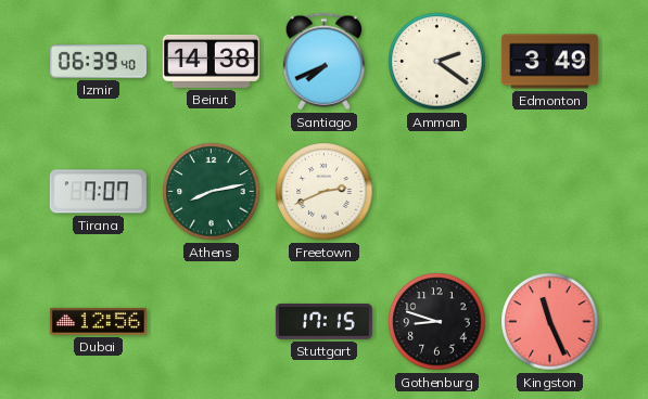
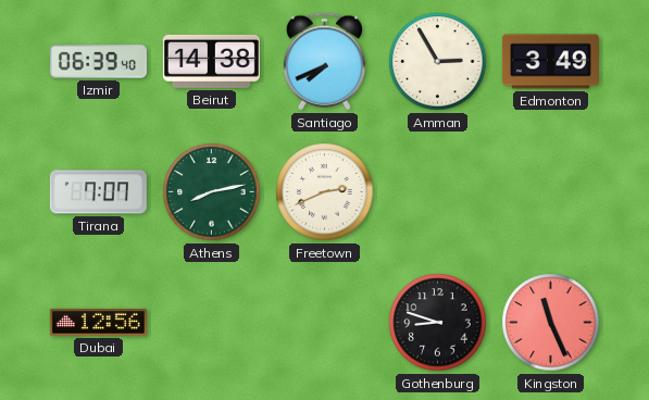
Amman: 2:21 -> 2:55
Stuttgart: 17:15 -> none
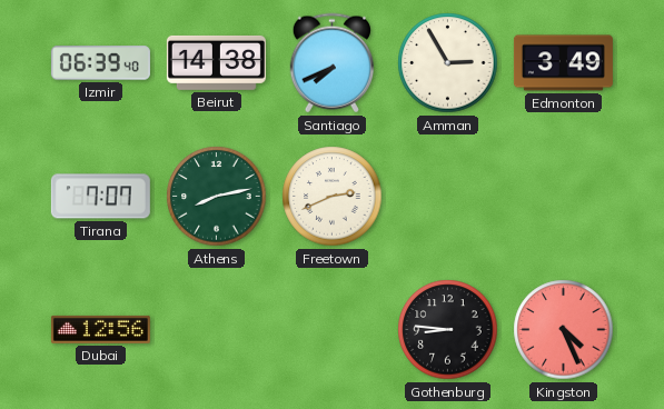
Gothenburg: 8:48 -> 8:46
Kingston: 11:26 -> 4:26
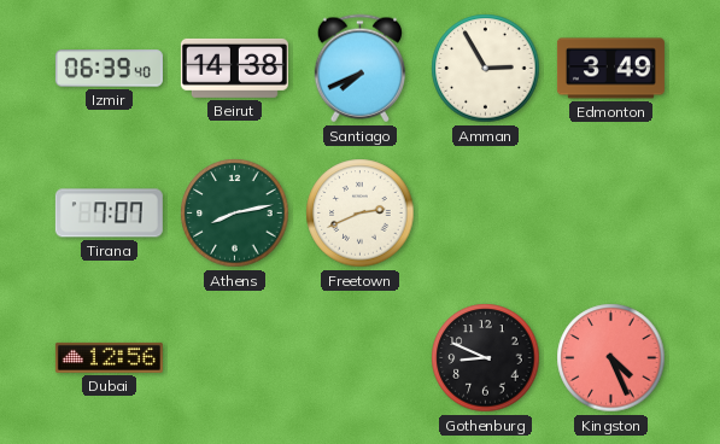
Gothenburg: 8:46 -> 8:49
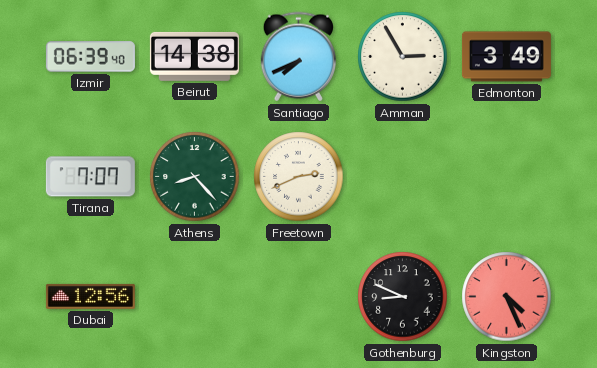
Athens: 8:13 -> 8:23
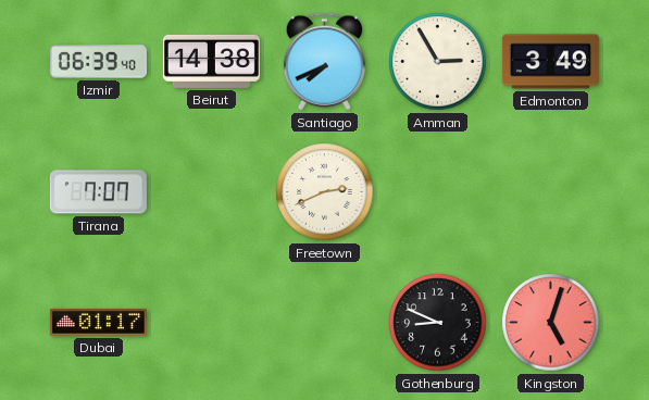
Athens: 8:23 -> none
Dubai: 12:56 -> 01:17
Kingston: 4:26 -> 5:03
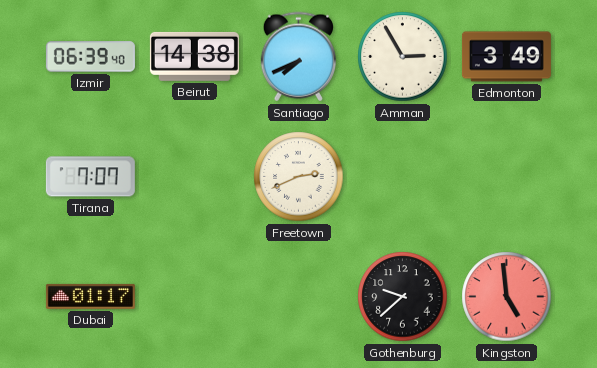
Gothenburg: 8:49 -> 9:38
Kingston: 5:03 -> 4:59
